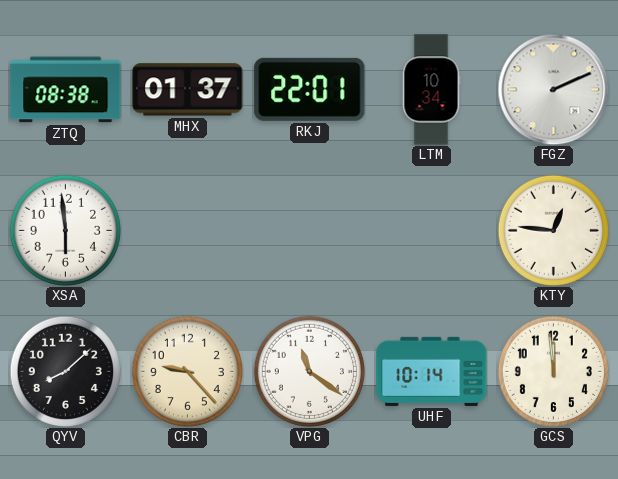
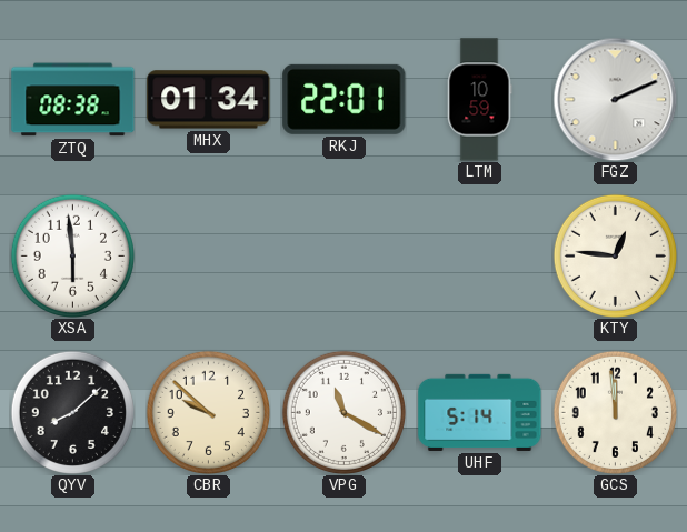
MHX: 01:37 -> 01:34
LTM: 10:34 -> 10:59
CBR: 9:23 -> 9:52
VPG: 11:21 -> 11:20
UHF: 10:14 -> 5:14
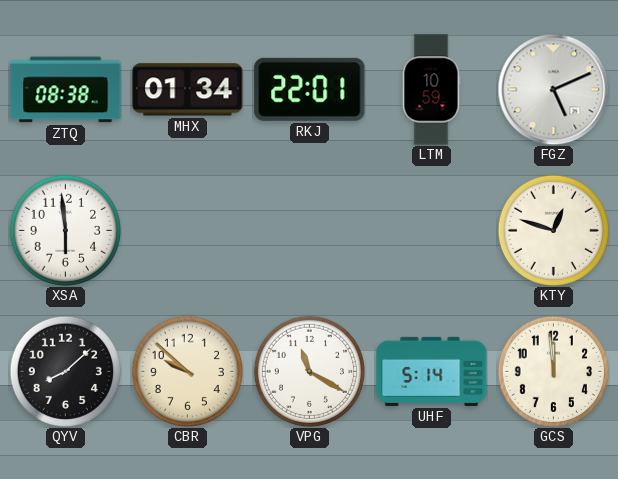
FGZ: 2:11 -> 5:11
KTY: 12:46 -> 12:48
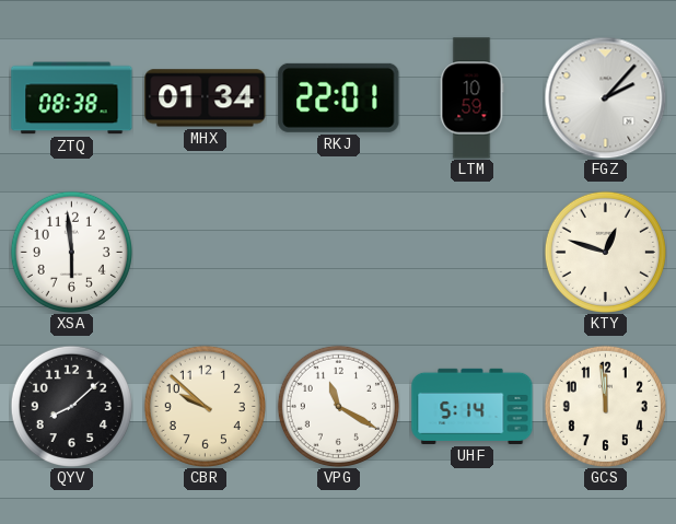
FGZ: 5:11 -> 2:07
